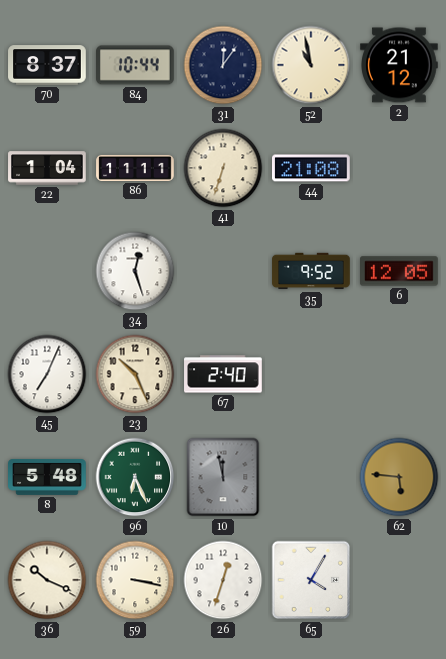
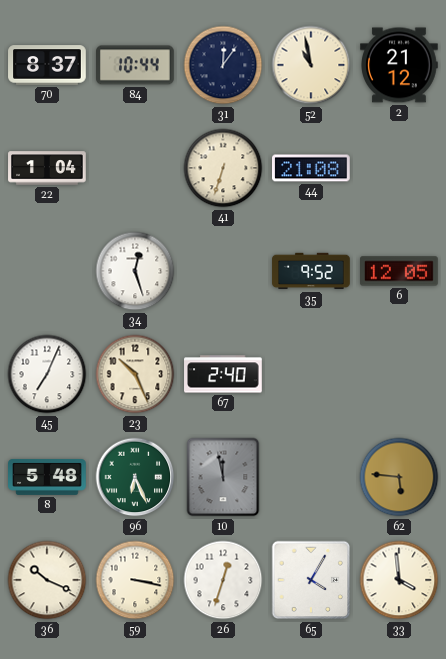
86: 11:11 -> none
33: none -> 3:59
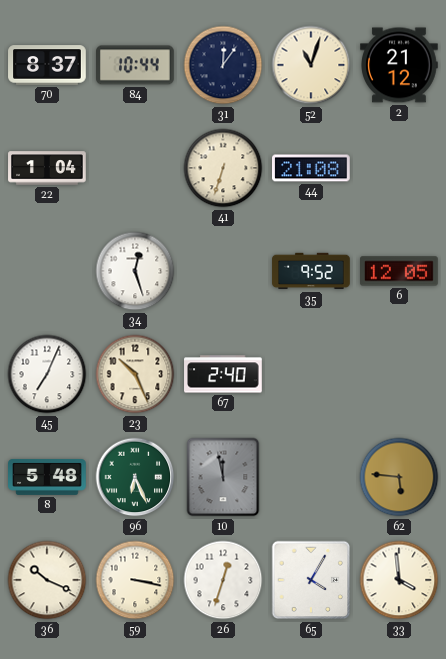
52: 10:58 -> 11:03
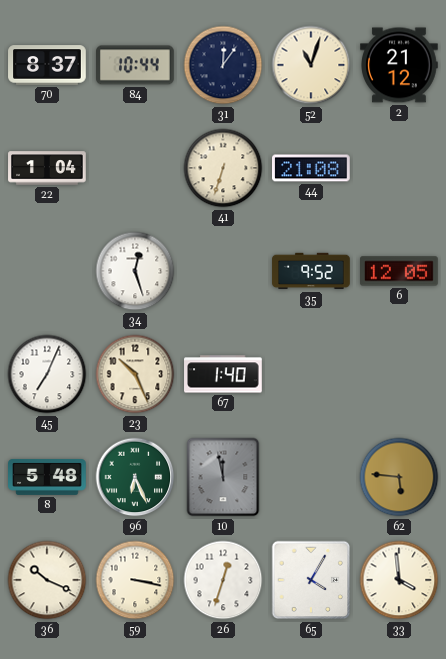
67: 2:40 -> 1:40
